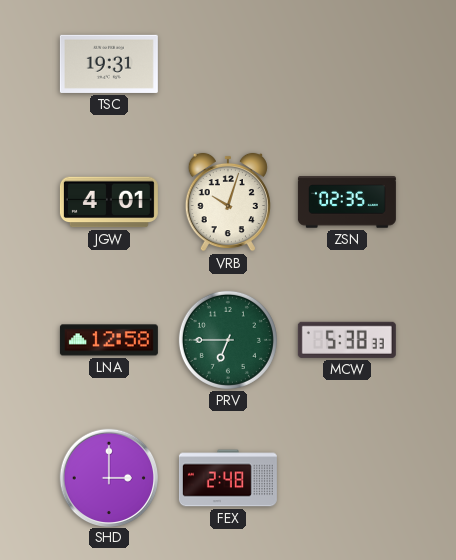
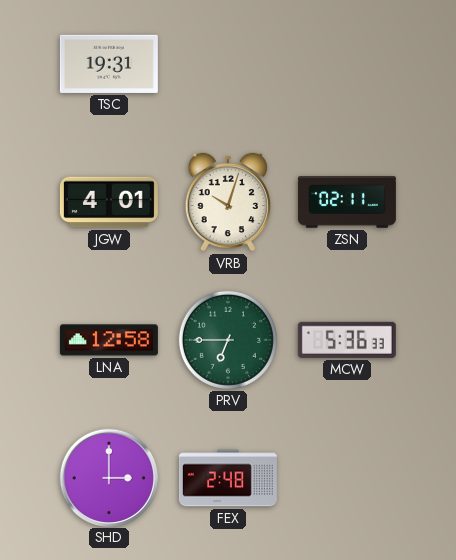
ZSN: 02:35 -> 02:11
MCW: 5:38 -> 5:36
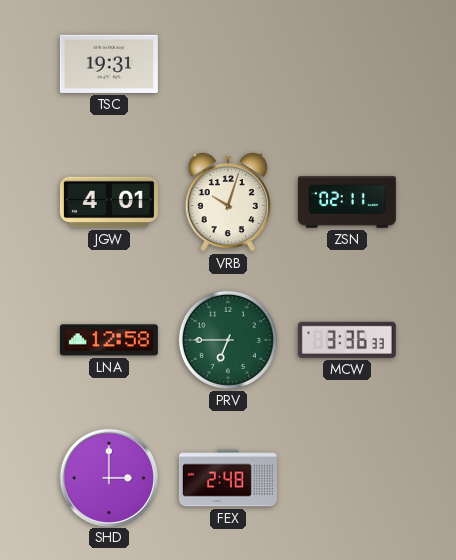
MCW: 5:36 -> 3:36
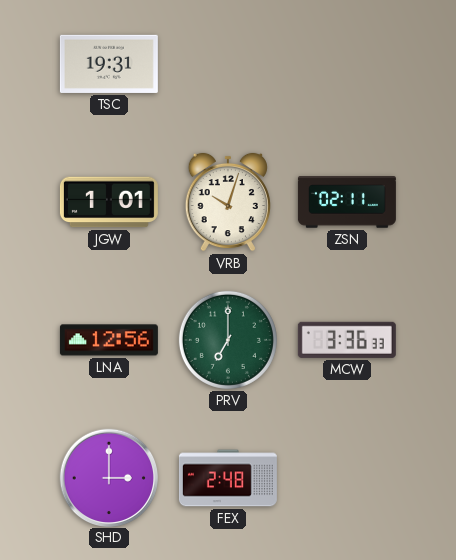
JGW: 4:01 -> 1:01
LNA: 12:58 -> 12:56
PRV: 6:45 -> 7:00
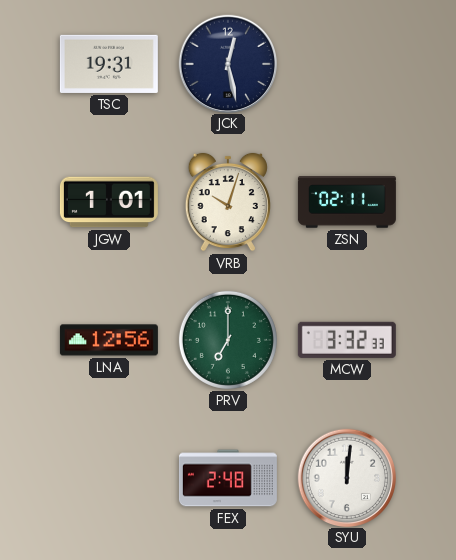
JCK: none -> 12:28
MCW: 3:36 -> 3:32
SHD: 3:00 -> none
SYU: none -> 12:01
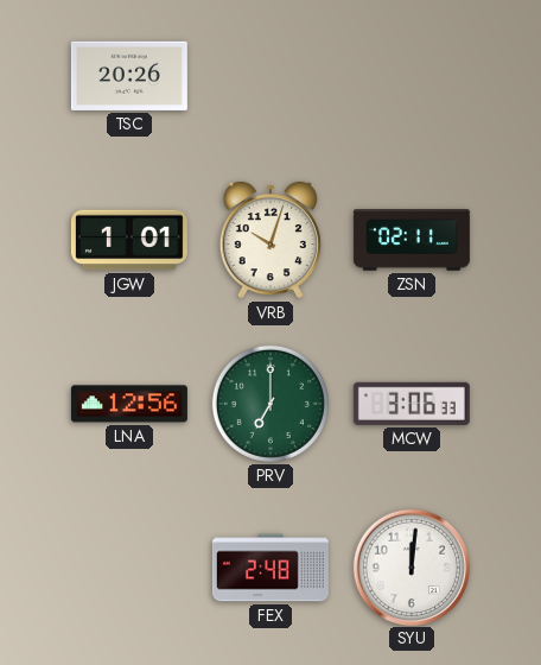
TSC: 19:31 -> 20:26
JCK: 12:28 -> none
MCW: 3:32 -> 3:06
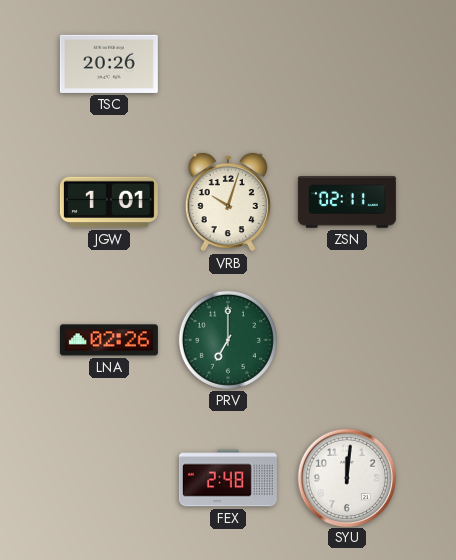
LNA: 12:56 -> 02:26
MCW: 3:06 -> none
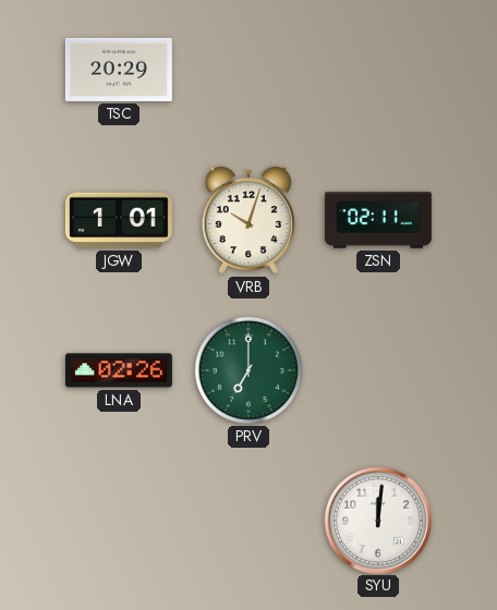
TSC: 20:26 -> 20:29
FEX: 2:48 -> none
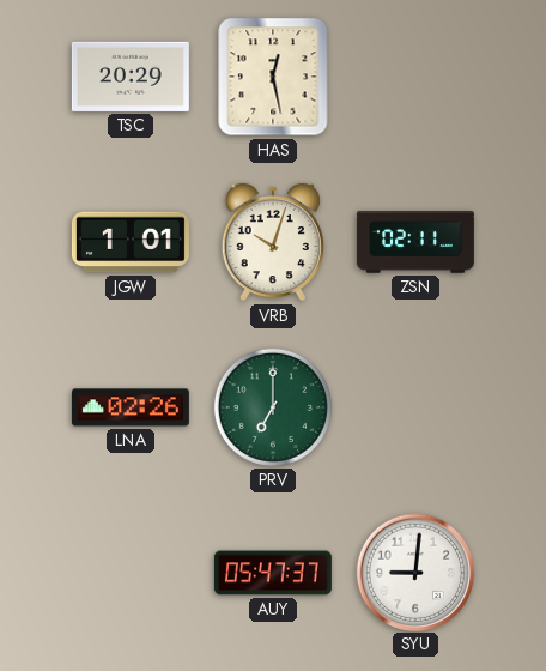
HAS: none -> 12:28
AUY: none -> 05:47
SYU: 12:01 -> 9:01
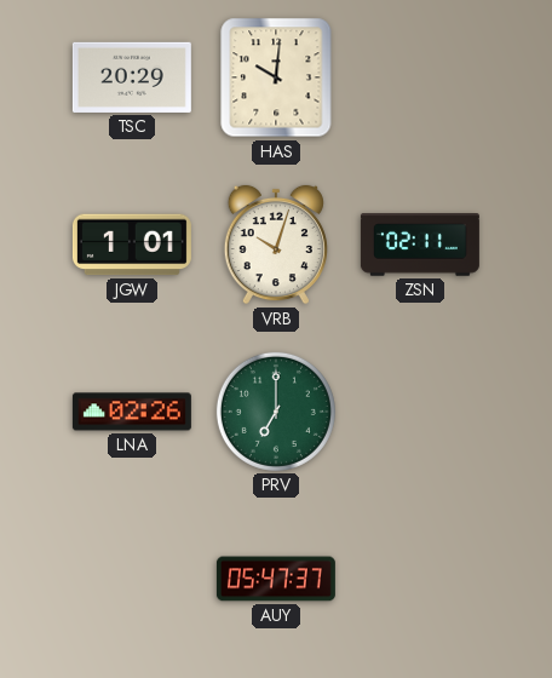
HAS: 12:28 -> 10:01
SYU: 9:01 -> none
